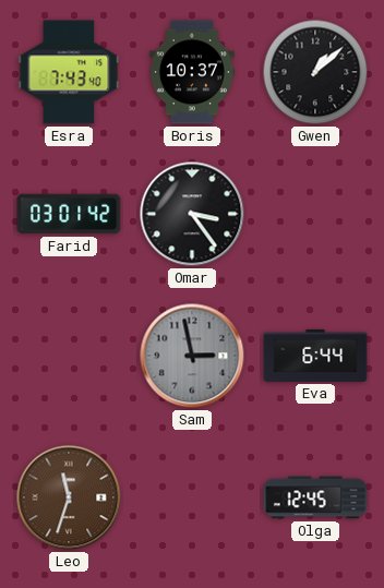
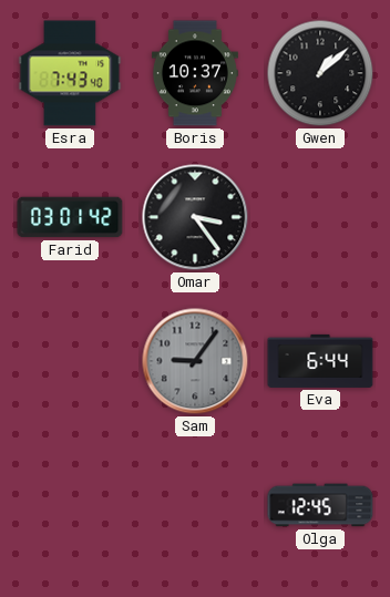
Sam: 2:58 -> 9:06
Leo: 11:33 -> none
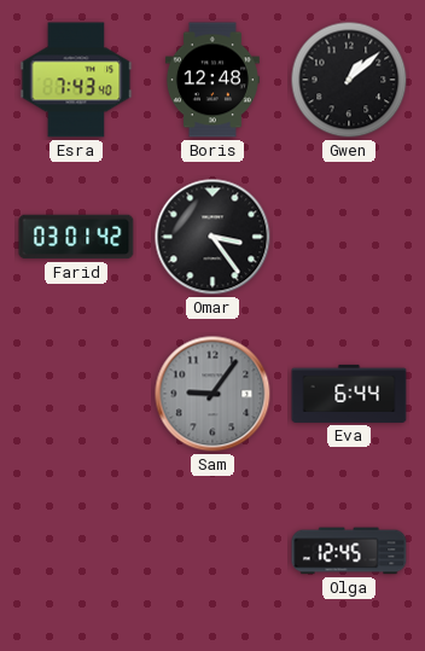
Boris: 10:37 -> 12:48
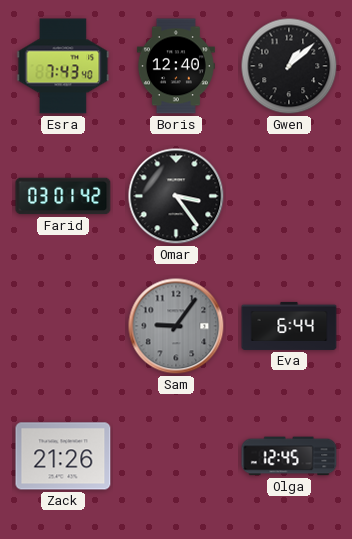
Boris: 12:48 -> 12:40
Zack: none -> 21:26
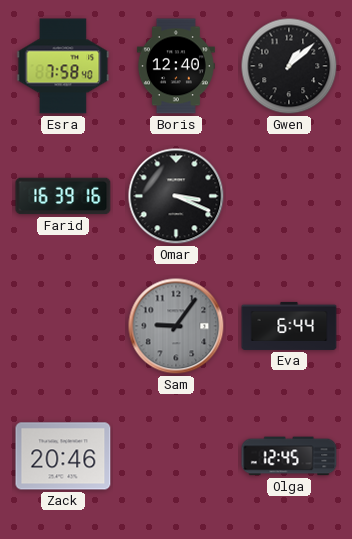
Esra: 7:43 -> 7:58
Farid: 03:01 -> 16:39
Omar: 3:24 -> 3:19
Zack: 21:26 -> 20:46
